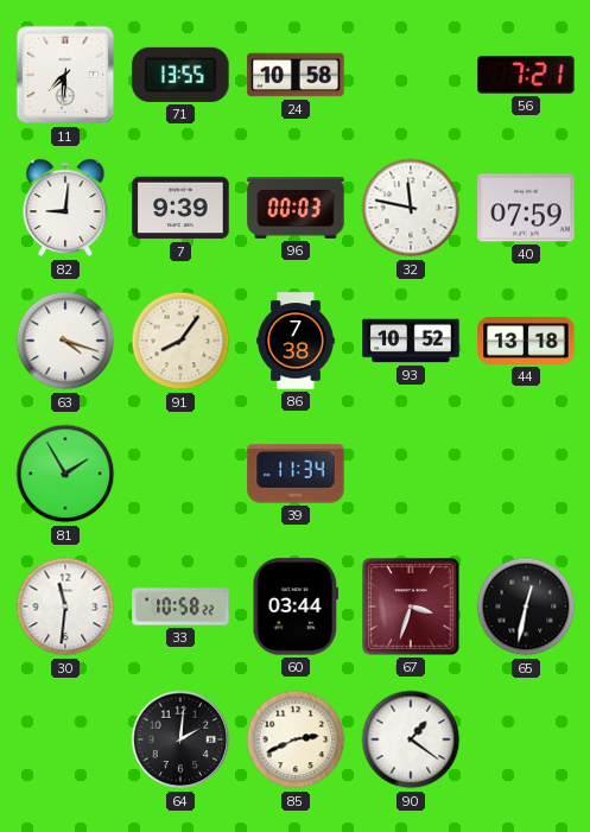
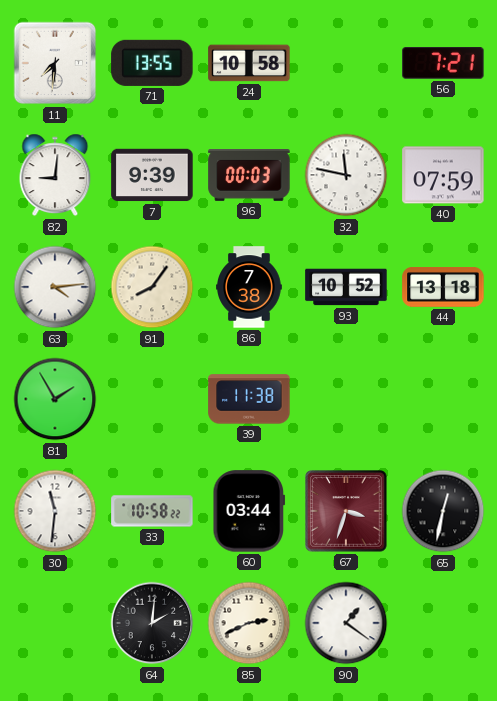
63: 4:18 -> 4:14
39: 11:34 -> 11:38
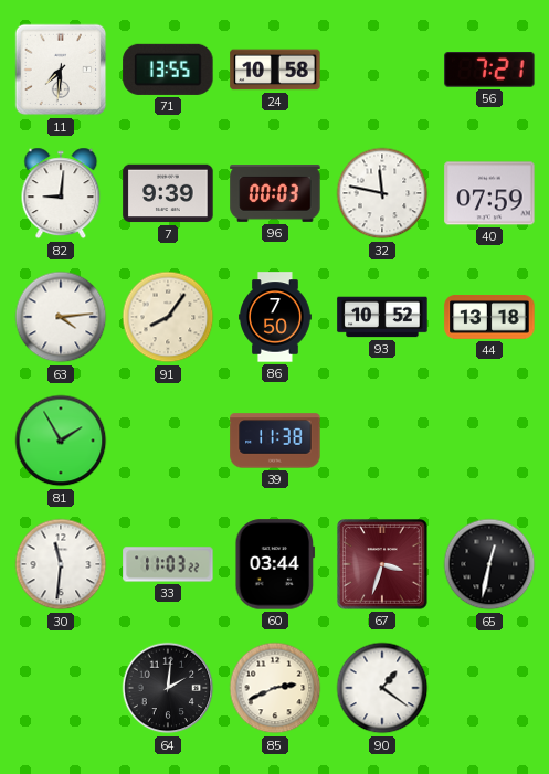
86: 7:38 -> 7:50
33: 10:58 -> 11:03
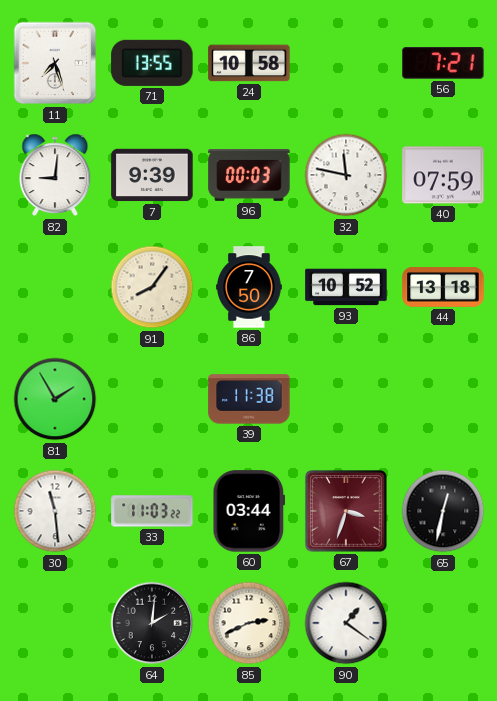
11: 7:31 -> 7:27
63: 4:14 -> none
30: 11:31 -> 11:29
